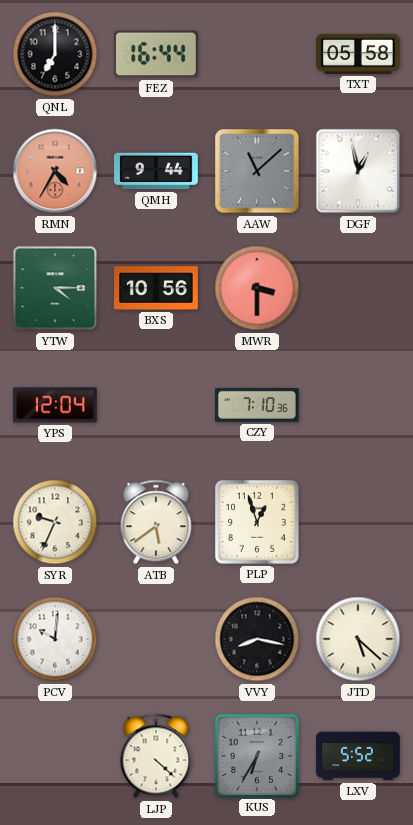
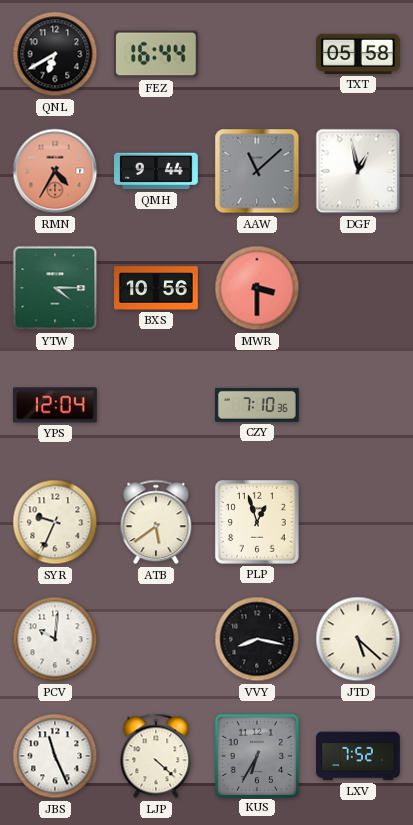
QNL: 7:00 -> 6:40
JBS: none -> 11:26
LXV: 5:52 -> 7:52
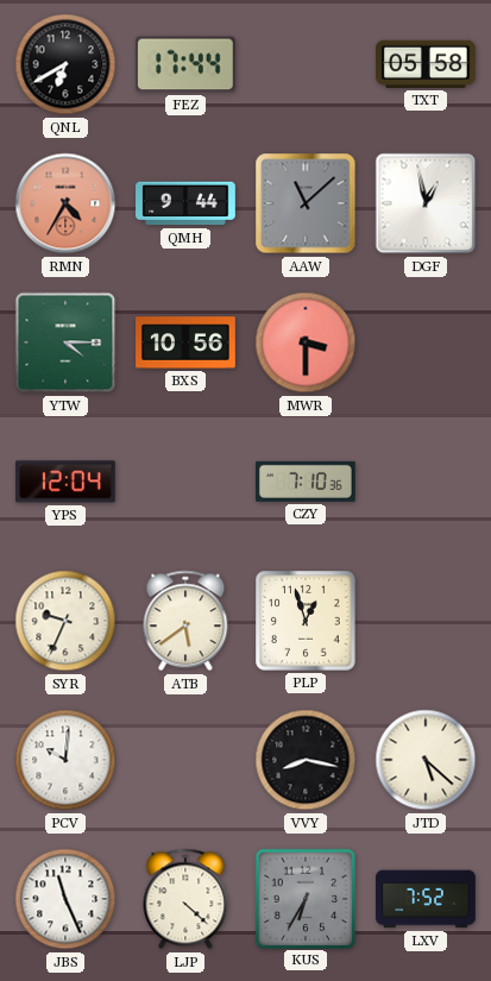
FEZ: 16:44 -> 17:44
